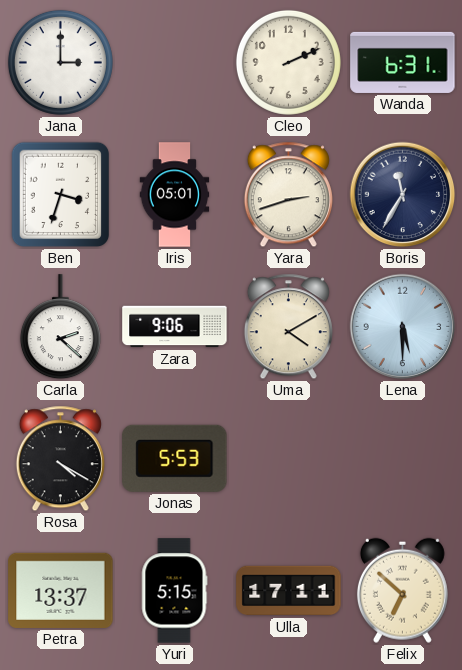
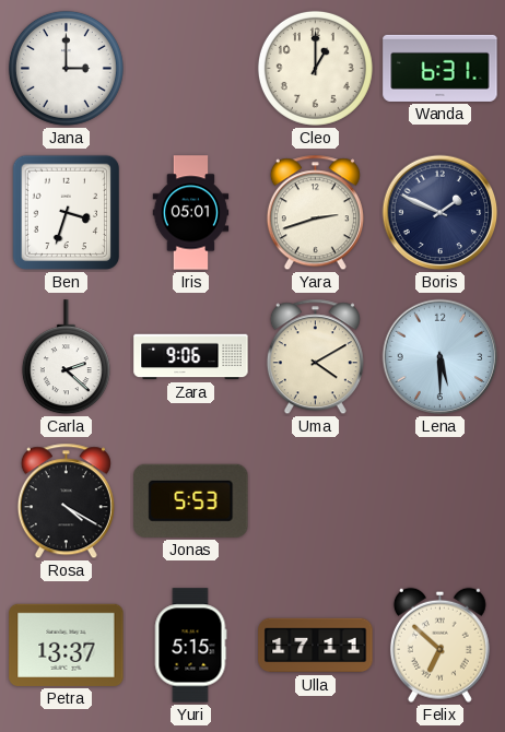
Cleo: 2:11 -> 1:00
Boris: 11:35 -> 1:49
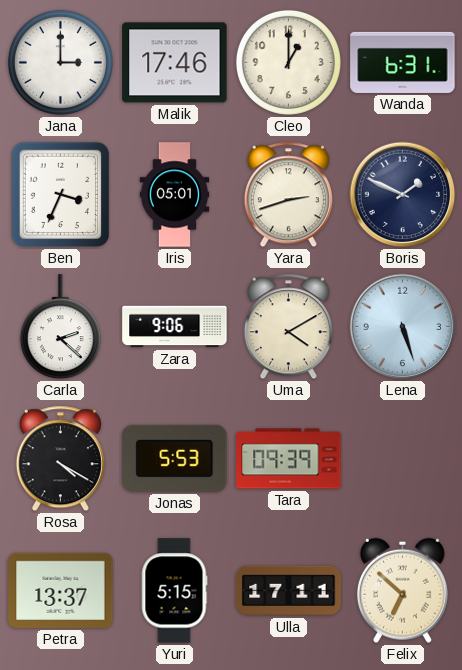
Malik: none -> 17:46
Ben: 3:33 -> 3:34
Lena: 5:30 -> 5:27
Tara: none -> 09:39
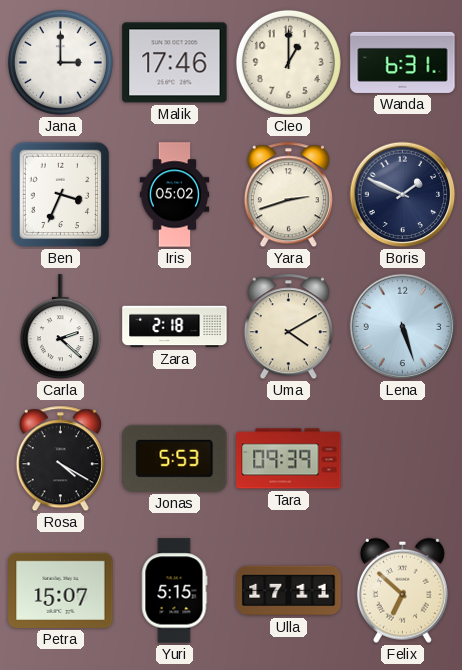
Iris: 05:01 -> 05:02
Zara: 9:06 -> 2:18
Petra: 13:37 -> 15:07
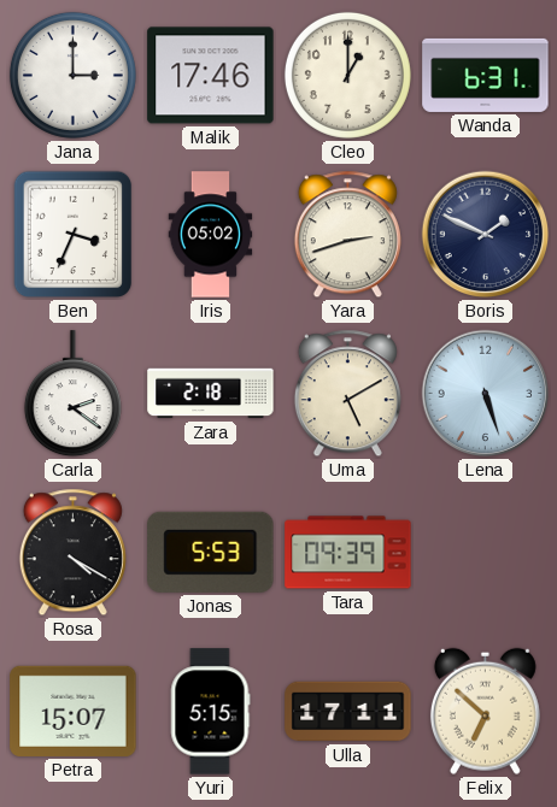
Carla: 2:22 -> 2:21
Uma: 4:10 -> 5:10
